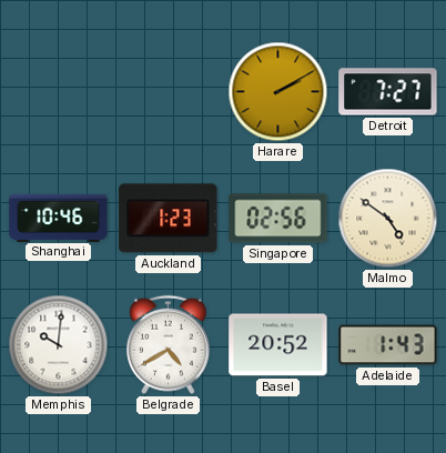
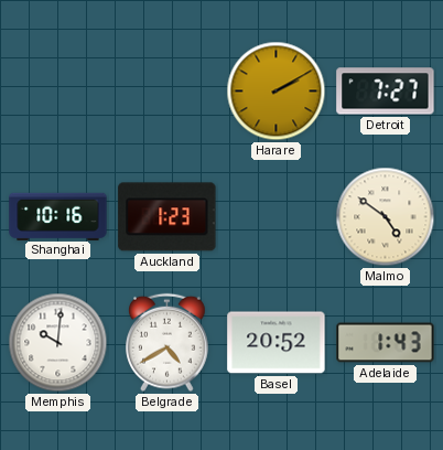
Shanghai: 10:46 -> 10:16
Singapore: 02:56 -> none
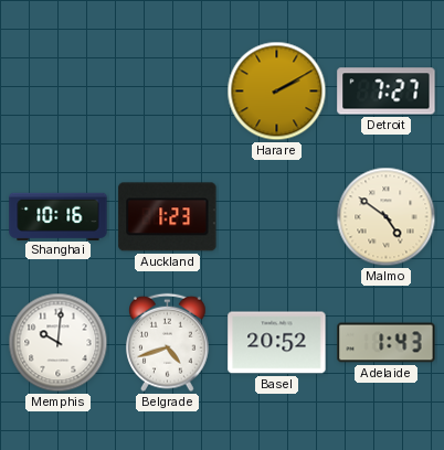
Belgrade: 4:40 -> 4:42
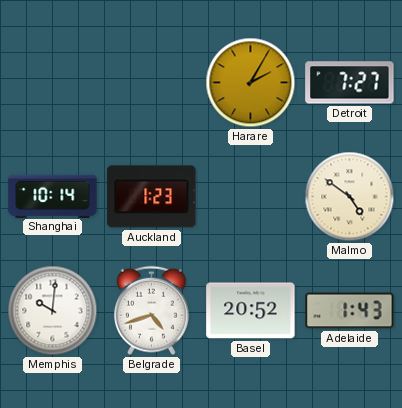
Harare: 2:10 -> 2:05
Shanghai: 10:16 -> 10:14
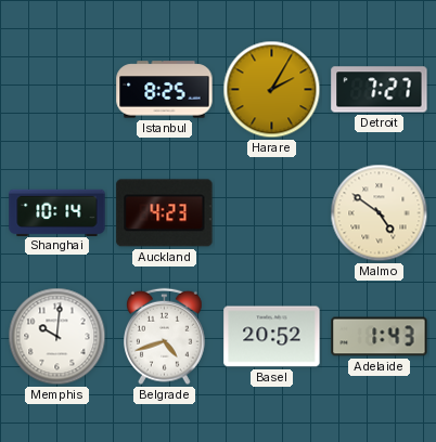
Istanbul: none -> 8:25
Auckland: 1:23 -> 4:23
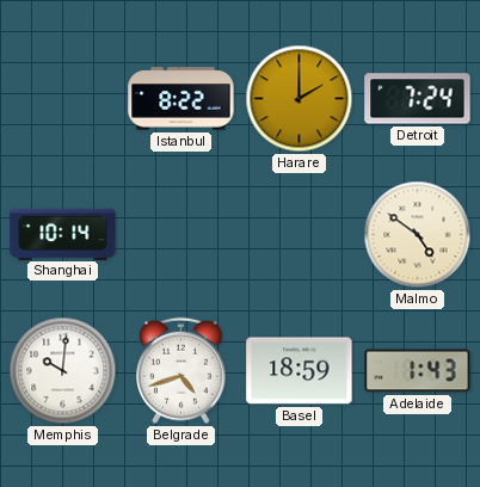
Istanbul: 8:25 -> 8:22
Harare: 2:05 -> 2:00
Detroit: 7:27 -> 7:24
Auckland: 4:23 -> none
Basel: 20:52 -> 18:59
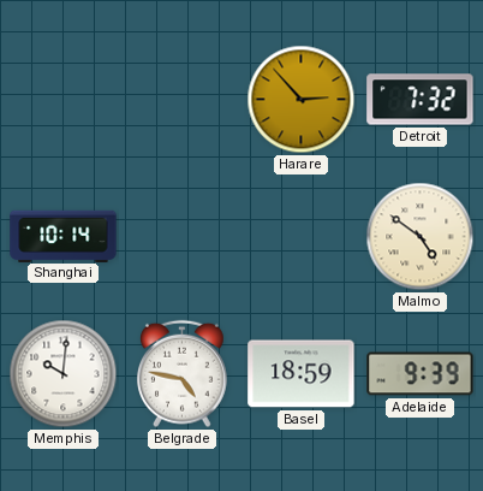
Istanbul: 8:22 -> none
Harare: 2:00 -> 2:53
Detroit: 7:24 -> 7:32
Belgrade: 4:42 -> 4:47
Adelaide: 1:43 -> 9:39
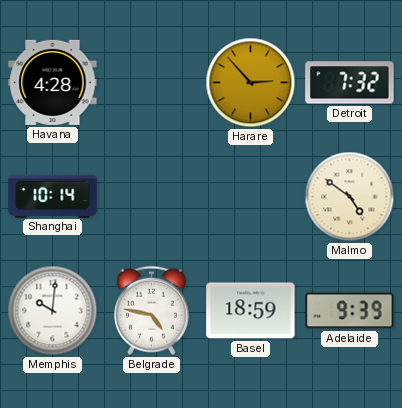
Havana: none -> 4:28
